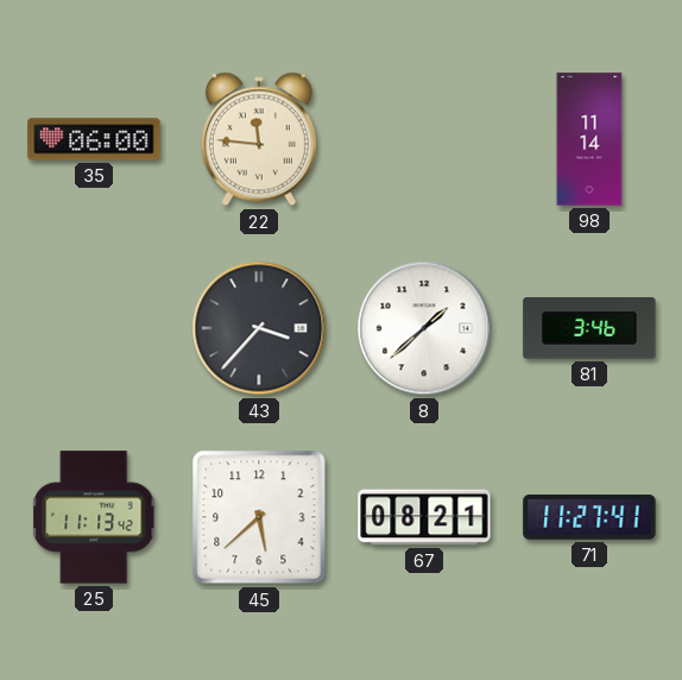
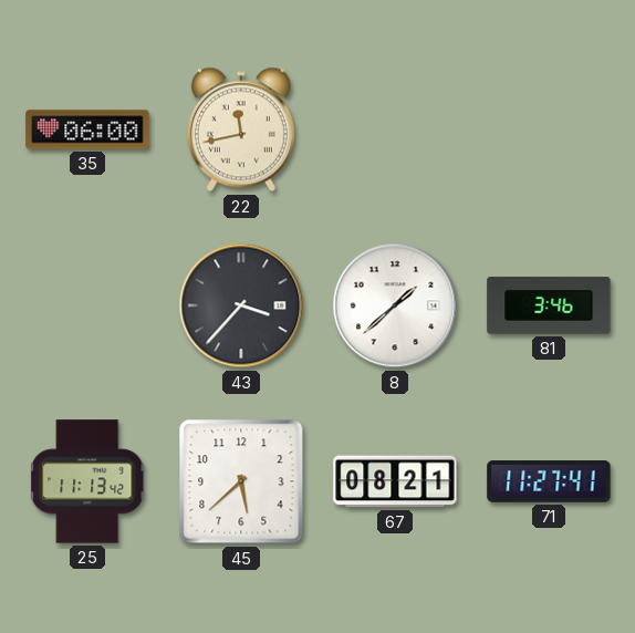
22: 11:46 -> 11:43
98: 11:14 -> none
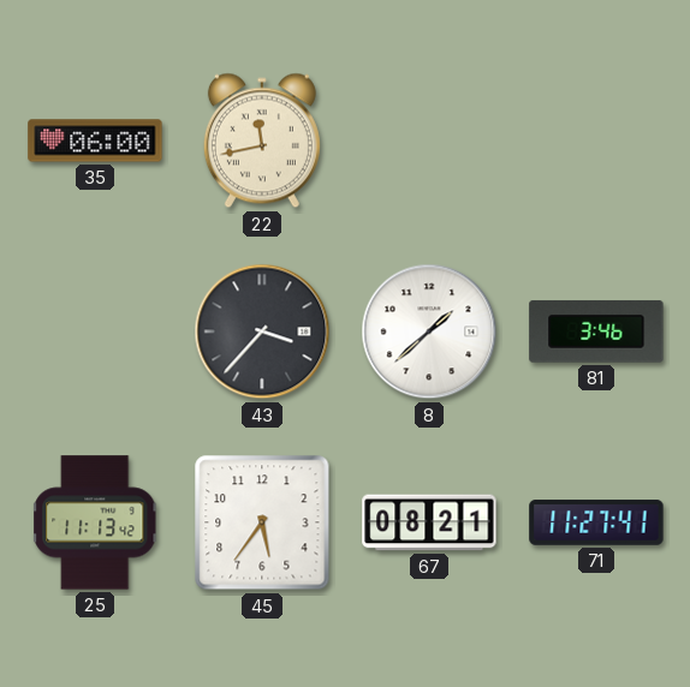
45: 5:38 -> 5:36
